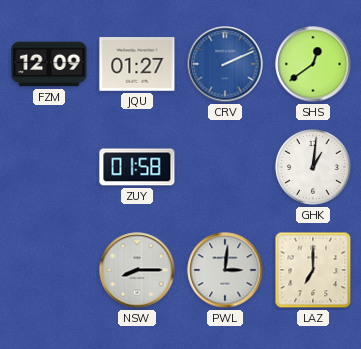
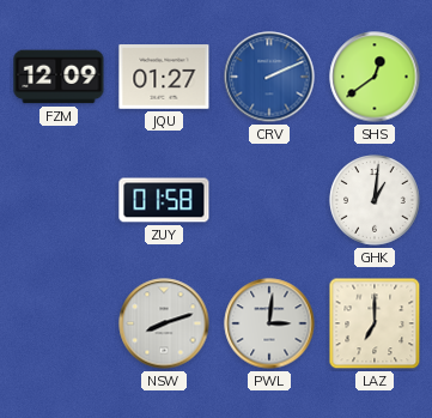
NSW: 8:15 -> 8:12
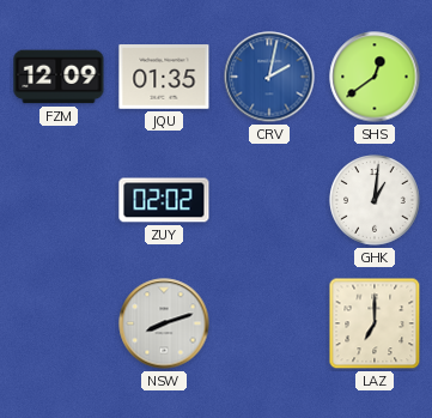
JQU: 01:27 -> 01:35
CRV: 2:11 -> 2:02
ZUY: 01:58 -> 02:02
PWL: 3:01 -> none
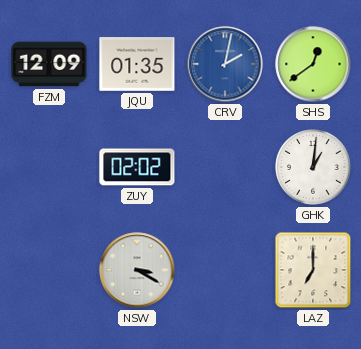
NSW: 8:12 -> 3:20
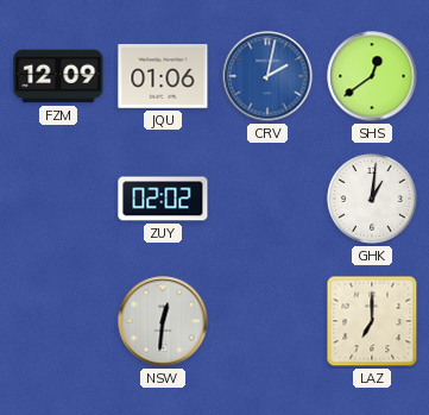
JQU: 01:35 -> 01:06
NSW: 3:20 -> 12:31
